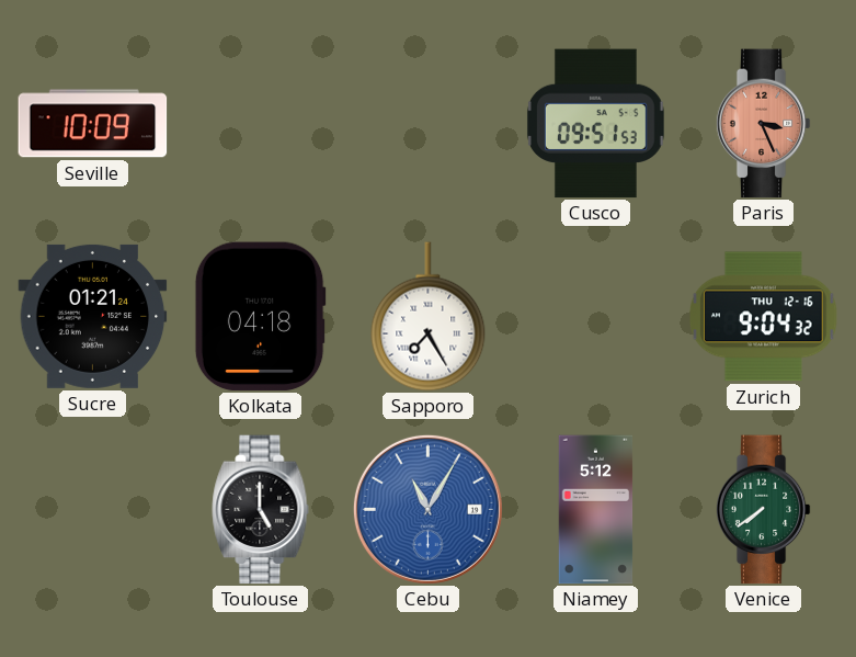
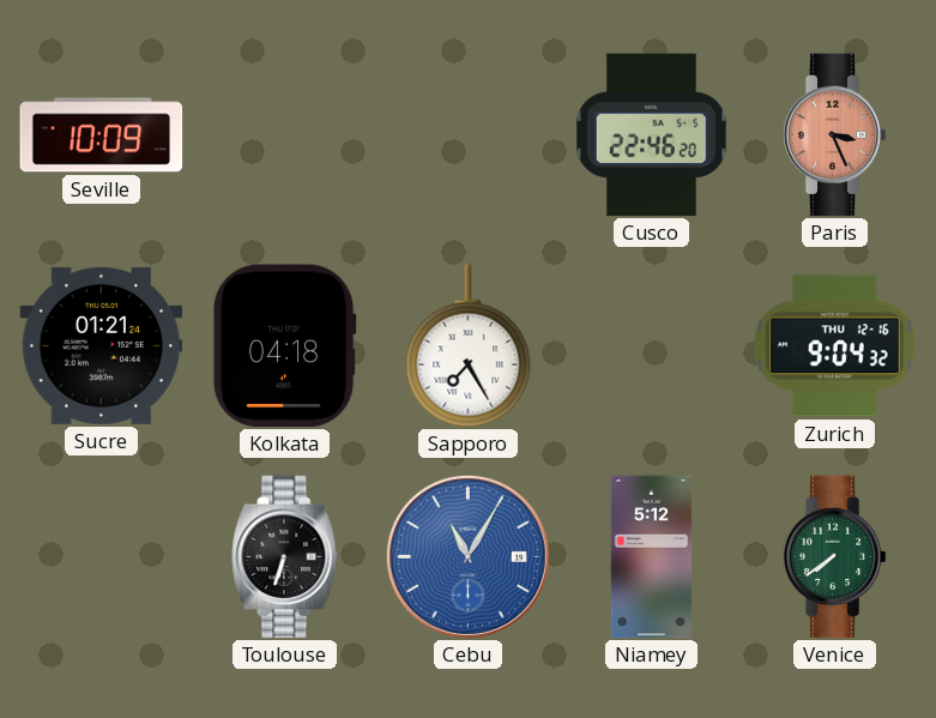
Cusco: 09:51 -> 22:46
Toulouse: 5:00 -> 6:33
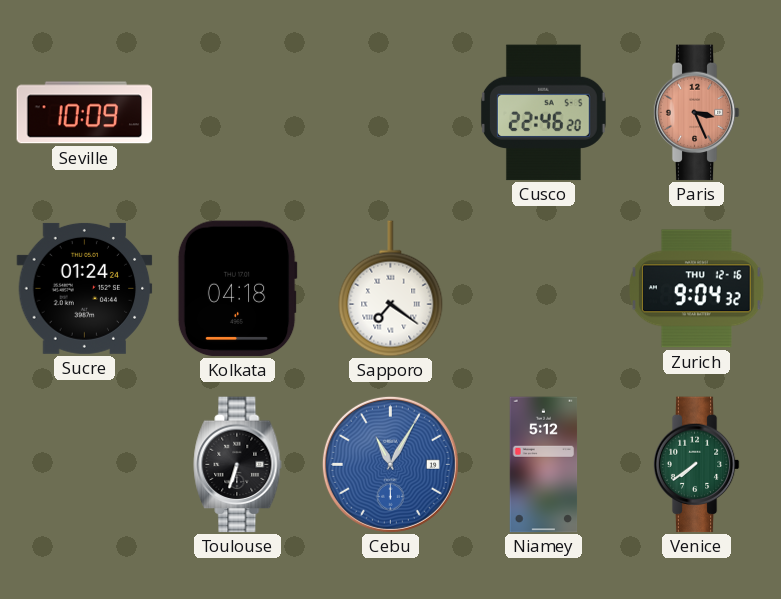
Sucre: 01:21 -> 01:24
Sapporo: 7:25 -> 7:21
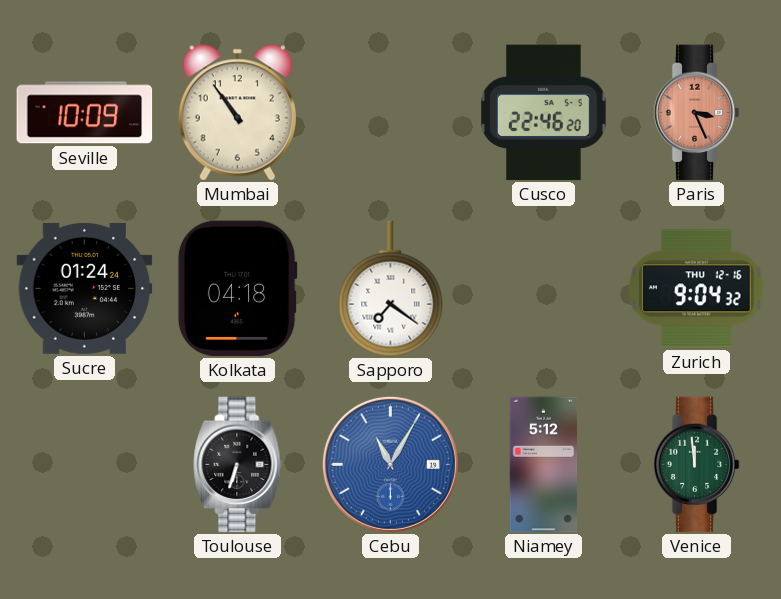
Mumbai: none -> 10:54
Venice: 7:39 -> 11:59
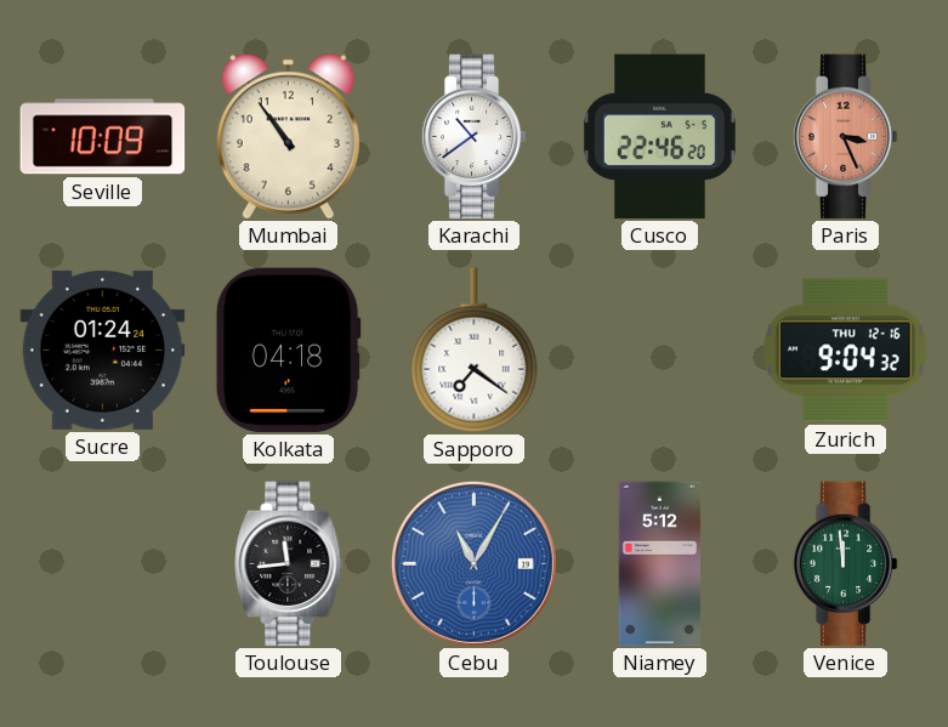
Karachi: none -> 10:39
Toulouse: 6:33 -> 11:44
